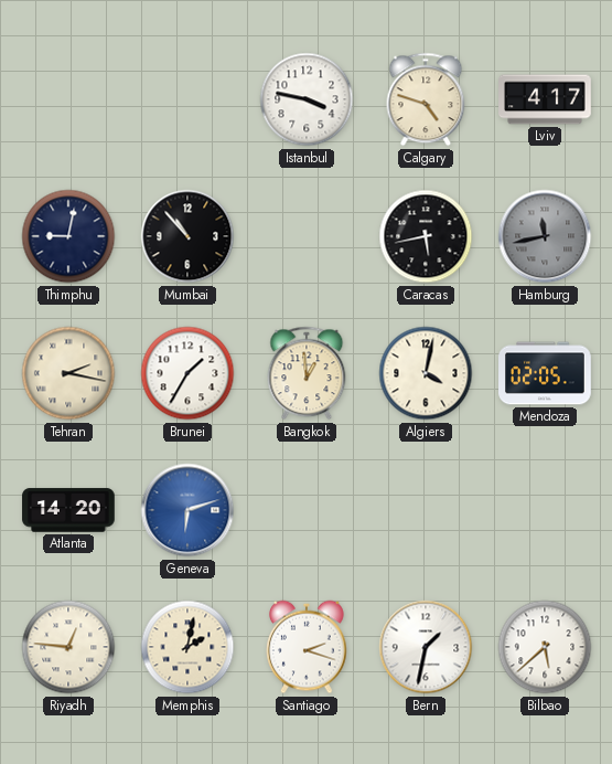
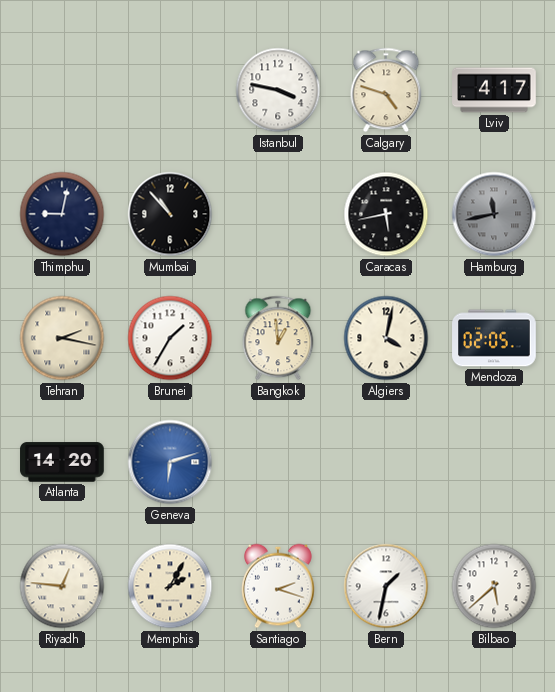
Memphis: 2:02 -> 2:05
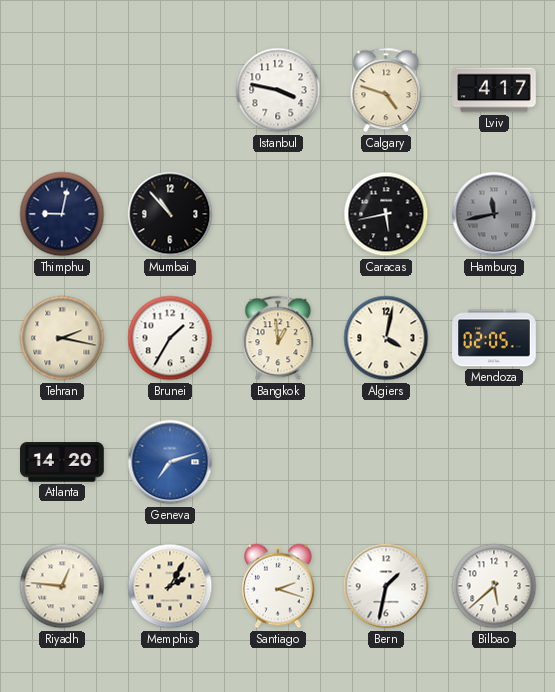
Geneva: 6:12 -> 7:12
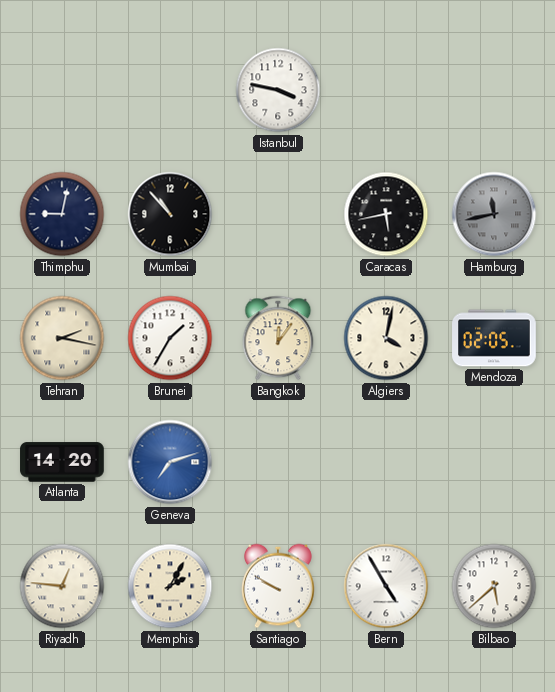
Calgary: 4:48 -> none
Lviv: 4:17 -> none
Bangkok: 12:59 -> 12:06
Santiago: 2:18 -> 9:50
Bern: 1:32 -> 4:55
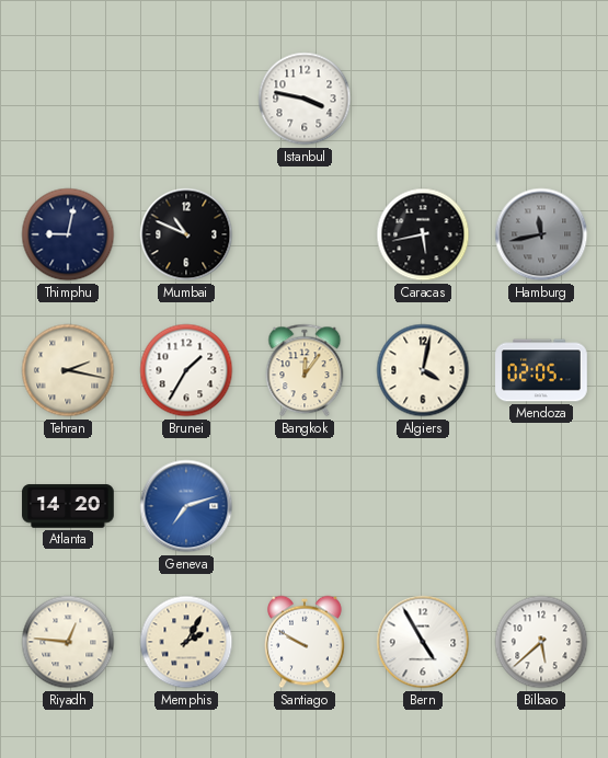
Mumbai: 10:53 -> 10:49
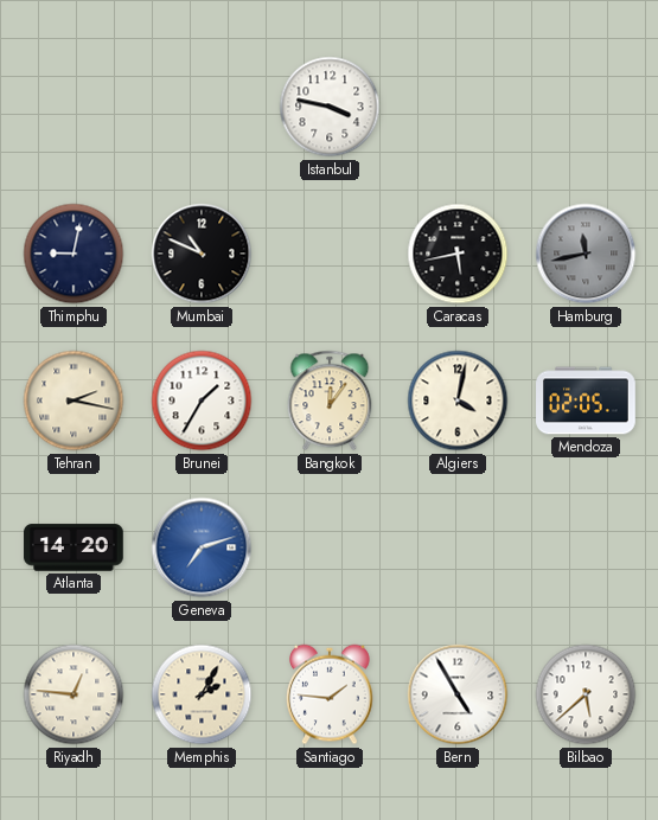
Santiago: 9:50 -> 1:46
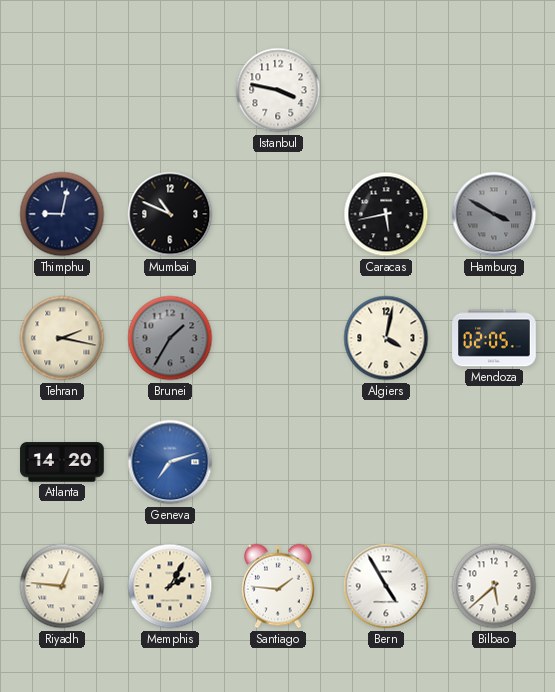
Hamburg: 11:43 -> 3:50
Brunei dial: white -> grey
Bangkok: 12:06 -> none
